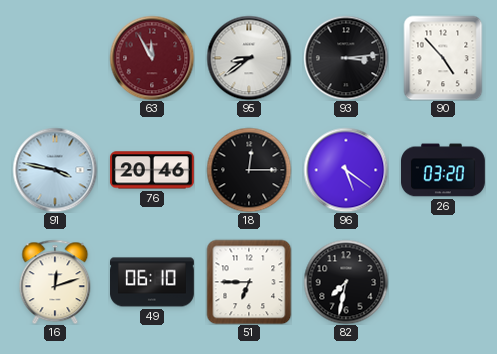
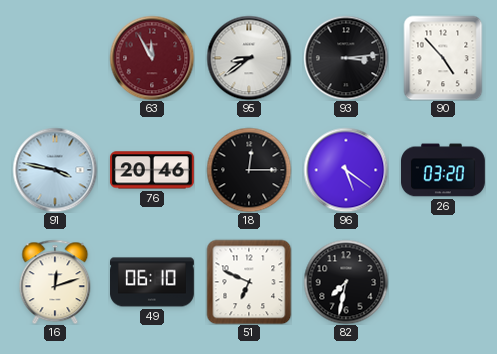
51: 6:45 -> 6:49
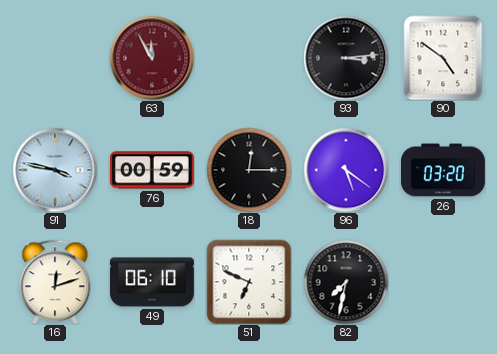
95: 8:39 -> none
90: 4:53 -> 4:51
76: 20:46 -> 00:59
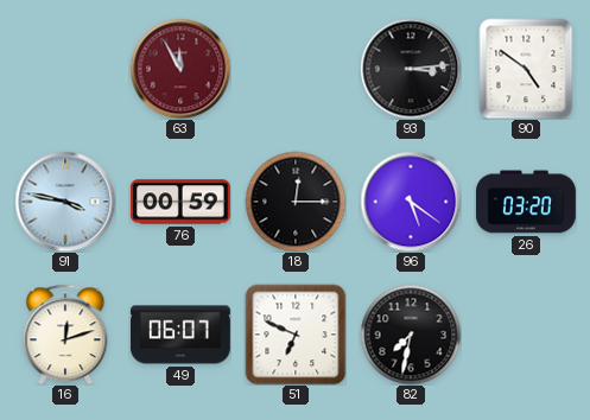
49: 06:10 -> 06:07
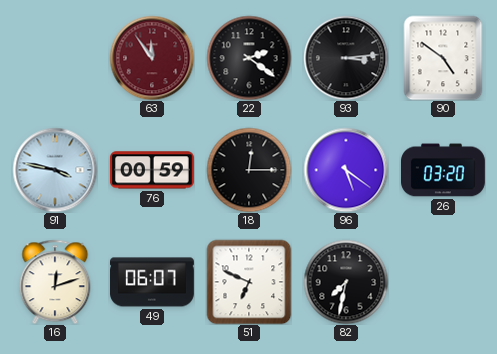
63: 11:55 -> 11:54
22: none -> 2:21
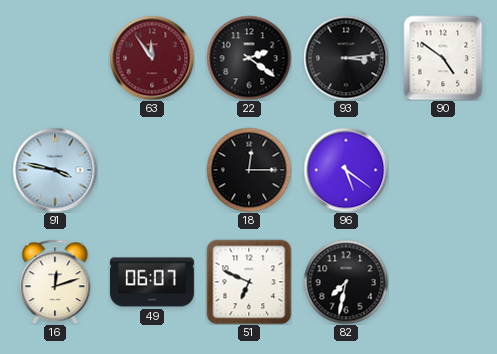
76: 00:59 -> none
26: 03:20 -> none
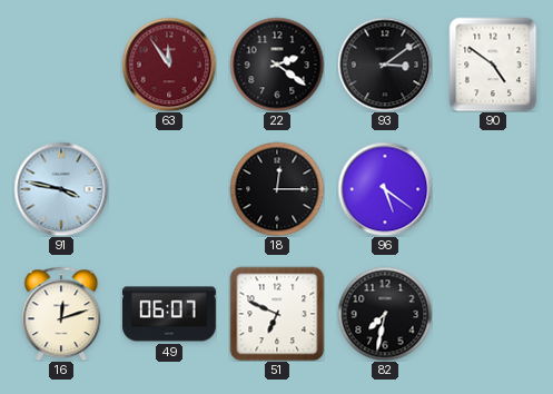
93: 3:14 -> 3:09
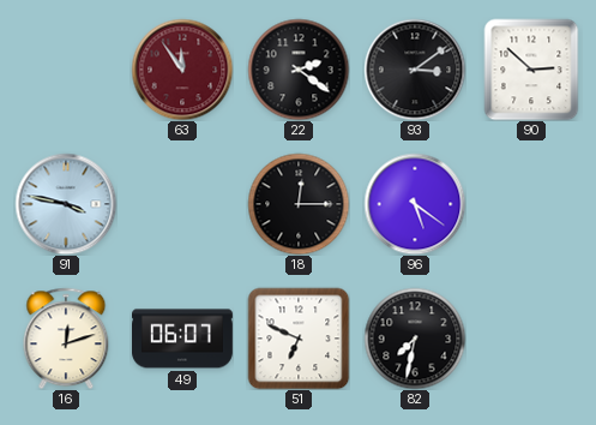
90: 4:51 -> 2:52
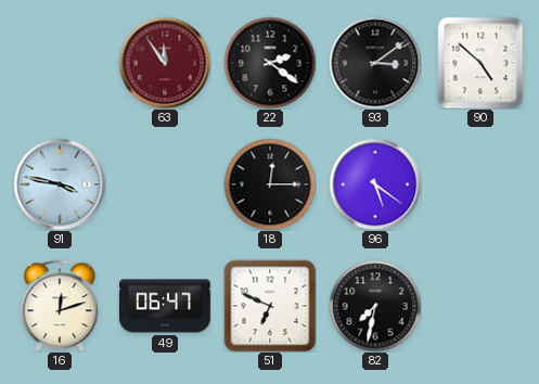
90: 2:52 -> 4:52
49: 06:07 -> 06:47
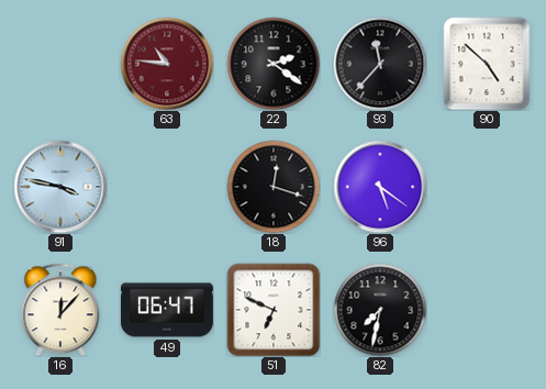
63: 11:54 -> 10:46
93: 3:09 -> 11:37
18: 12:15 -> 12:18
16: 12:12 -> 12:07
